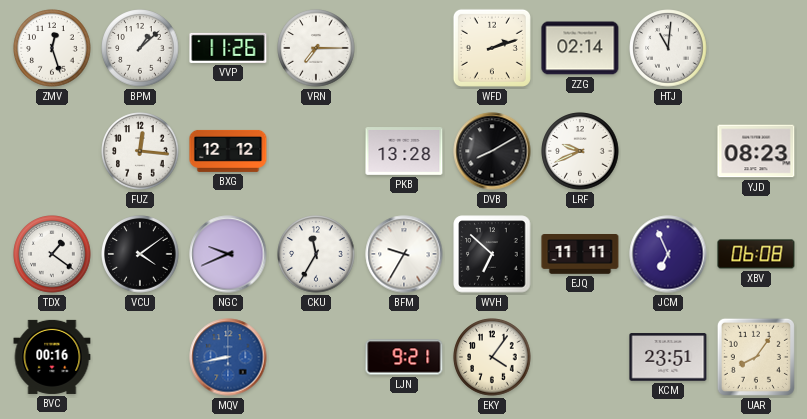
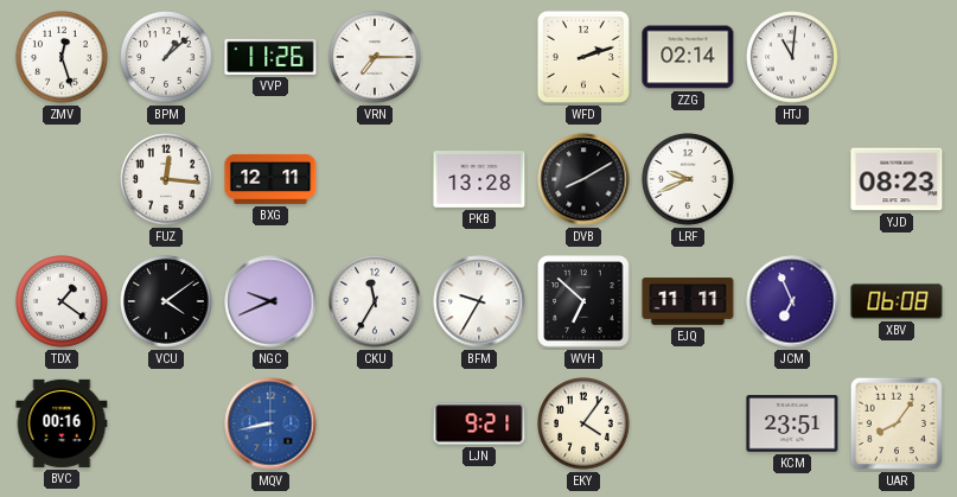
BXG: 12:12 -> 12:11
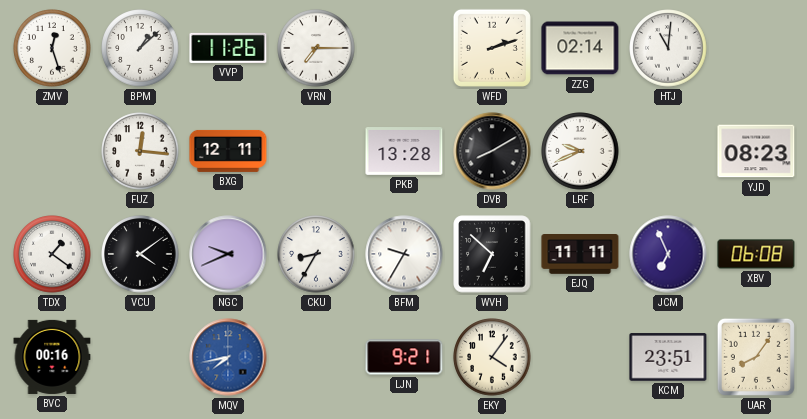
CKU: 11:35 -> 8:35
MQV: 8:43 -> 7:43
